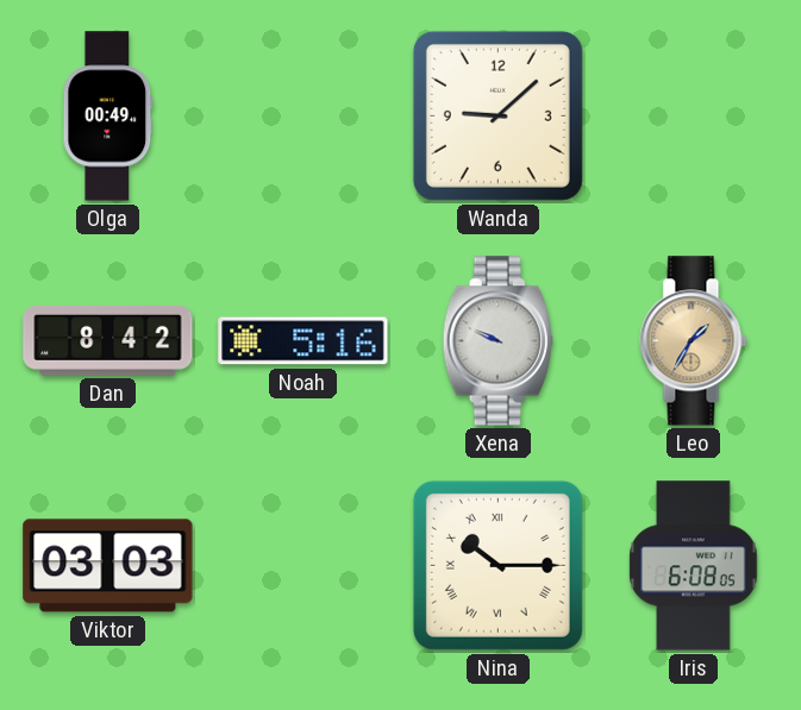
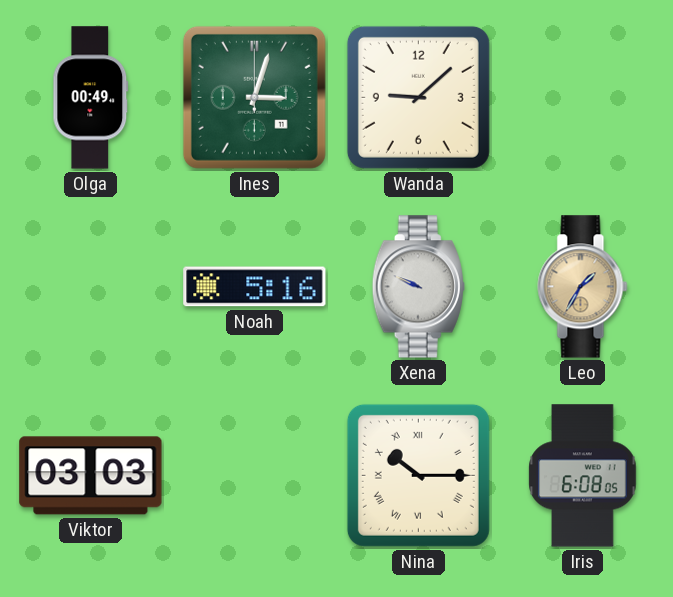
Ines: none -> 3:03
Dan: 8:42 -> none
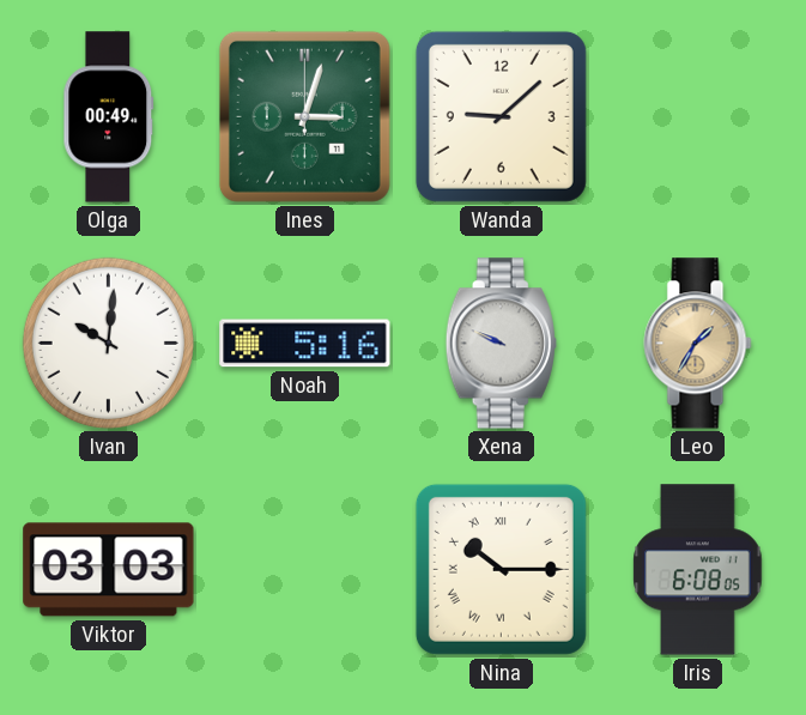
Ivan: none -> 10:01
